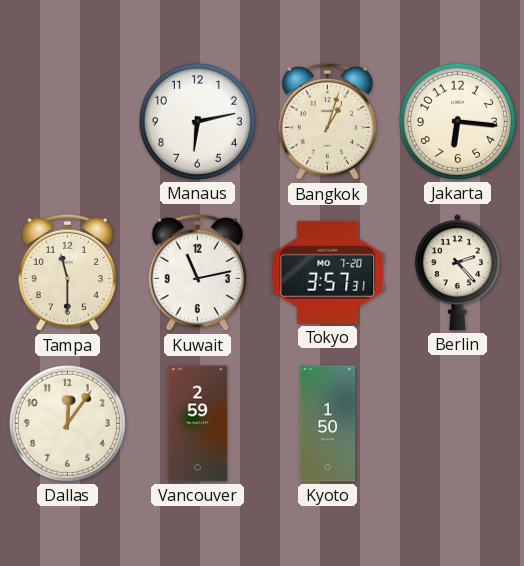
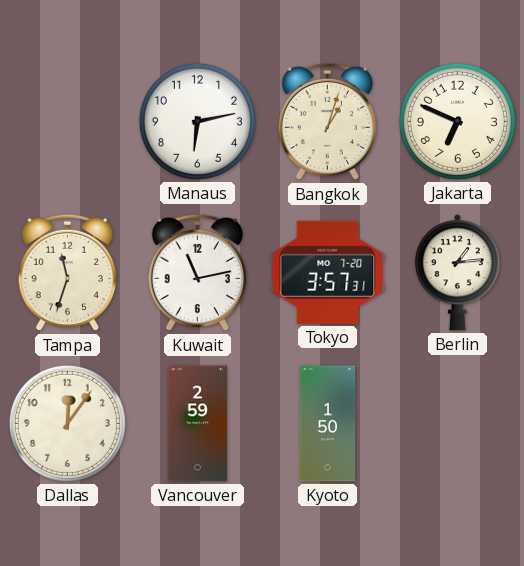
Jakarta: 6:16 -> 6:49
Tampa: 11:30 -> 11:33
Berlin: 2:23 -> 1:14
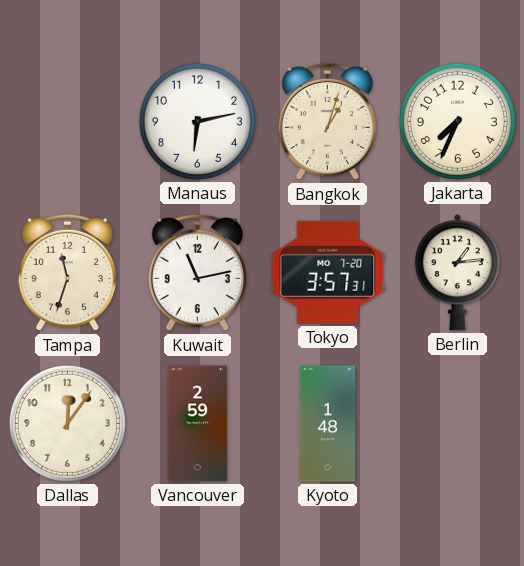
Jakarta: 6:49 -> 7:34
Kyoto: 1:50 -> 1:48
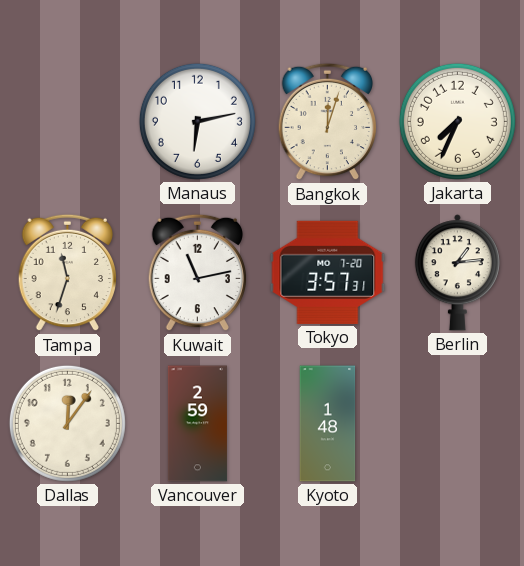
Bangkok: 1:03 -> 12:03
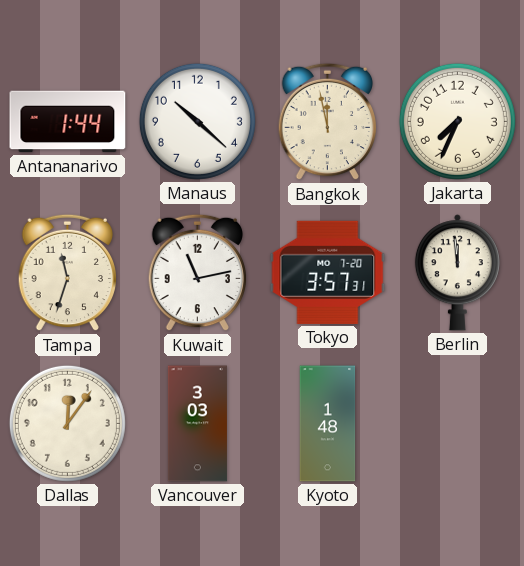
Antananarivo: none -> 1:44
Manaus: 6:13 -> 10:22
Bangkok: 12:03 -> 11:58
Berlin: 1:14 -> 11:59
Vancouver: 2:59 -> 3:03
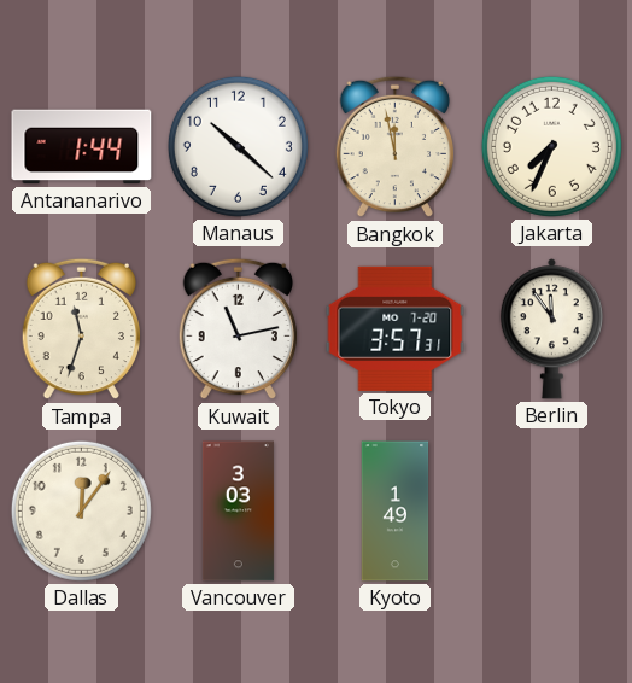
Berlin: 11:59 -> 11:54
Kyoto: 1:48 -> 1:49
